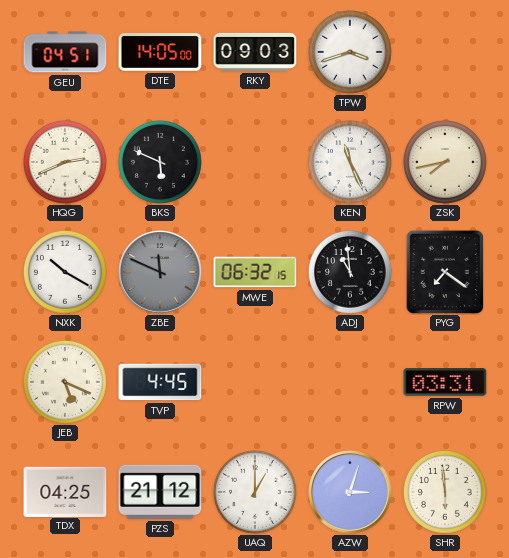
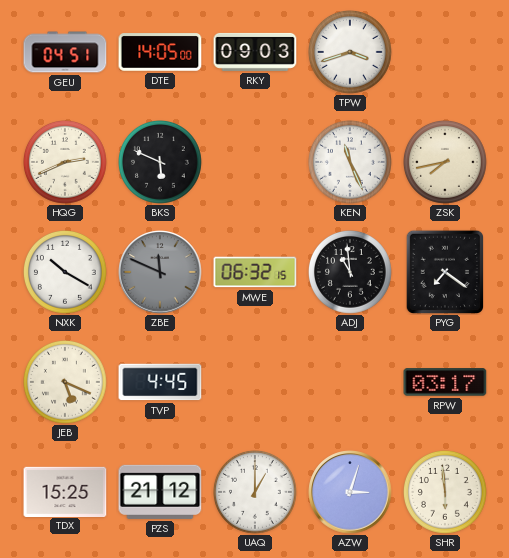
RPW: 03:31 -> 03:17
TDX: 04:25 -> 15:25
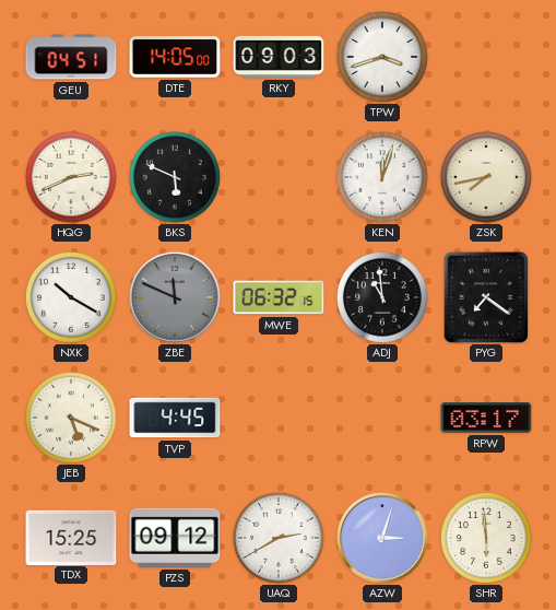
KEN: 11:26 -> 12:03
PZS: 21:12 -> 09:12
UAQ: 1:00 -> 2:40
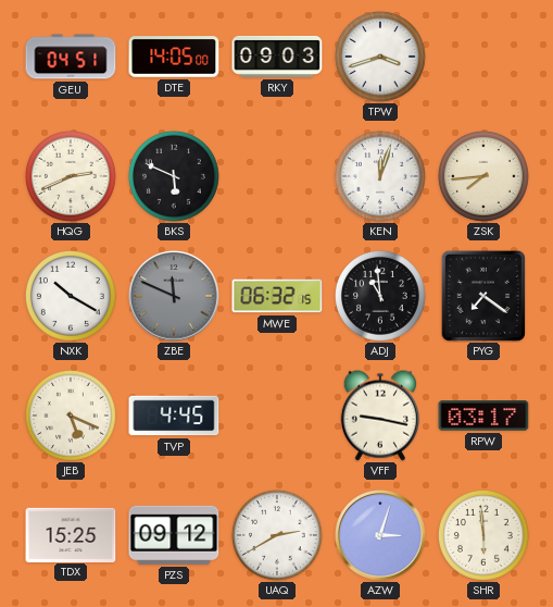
ZSK: 7:43 -> 7:44
VFF: none -> 9:17
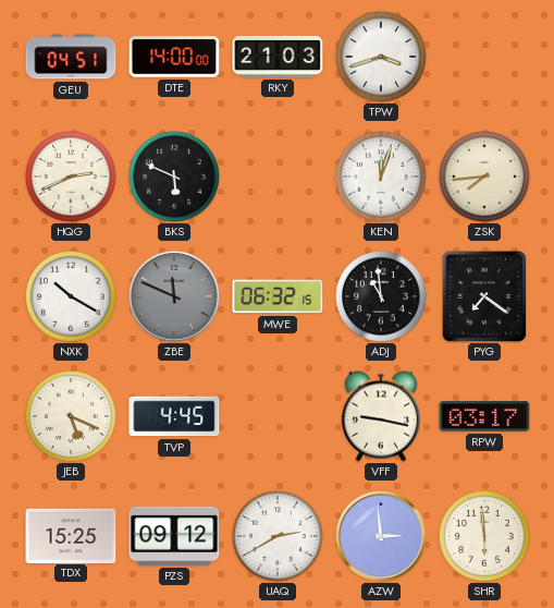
DTE: 14:05 -> 14:00
RKY: 09:03 -> 21:03
AZW: 3:03 -> 2:59
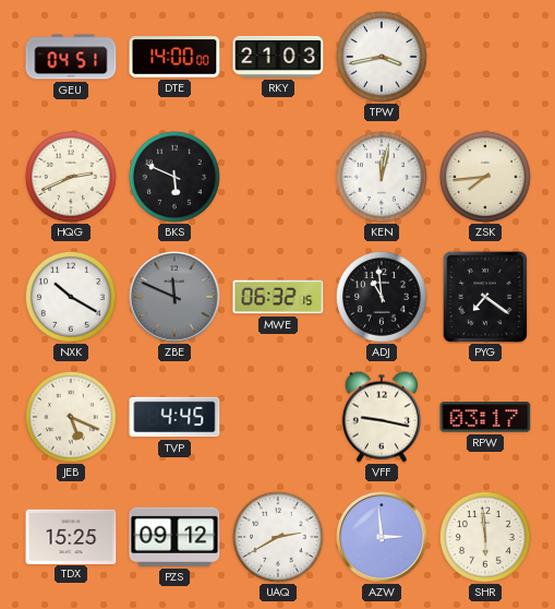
TPW: 3:42 -> 3:43
KEN: 12:03 -> 12:02
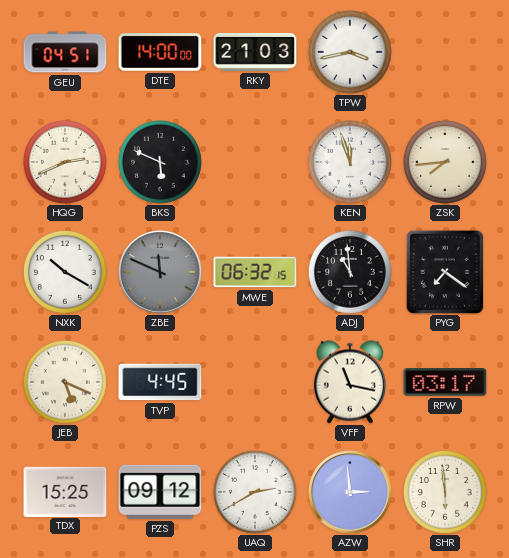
KEN: 12:02 -> 11:57
VFF: 9:17 -> 11:17
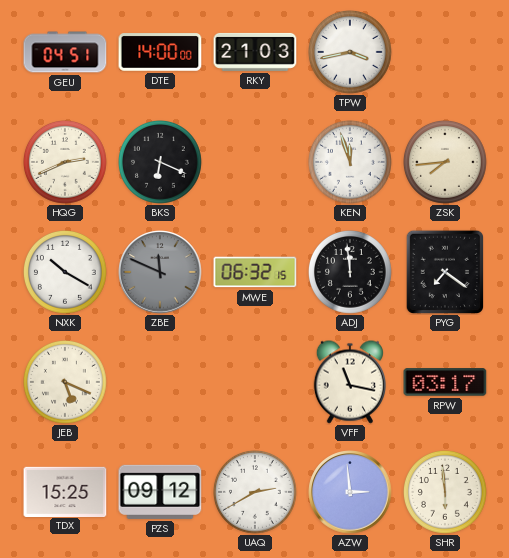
BKS: 5:49 -> 6:19
ADJ: 10:59 -> 11:59
TVP: 4:45 -> none
